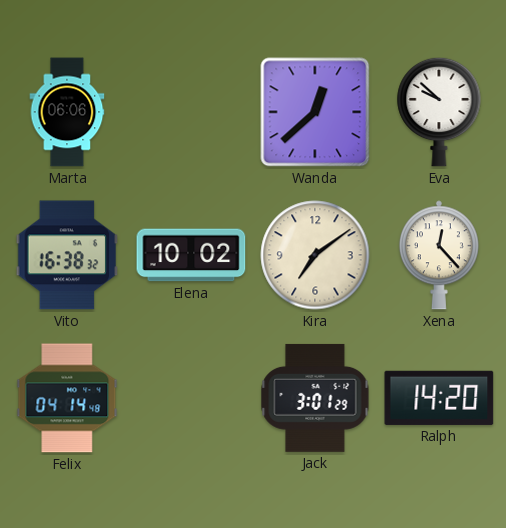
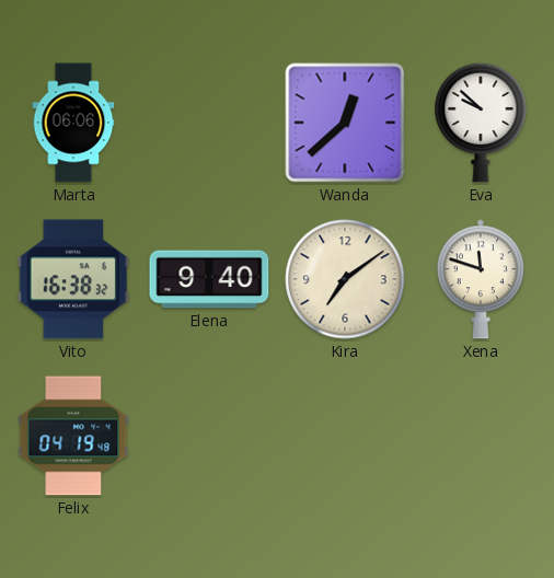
Elena: 10:02 -> 9:40
Xena: 12:23 -> 11:48
Felix: 04:14 -> 04:19
Jack: 3:01 -> none
Ralph: 14:20 -> none
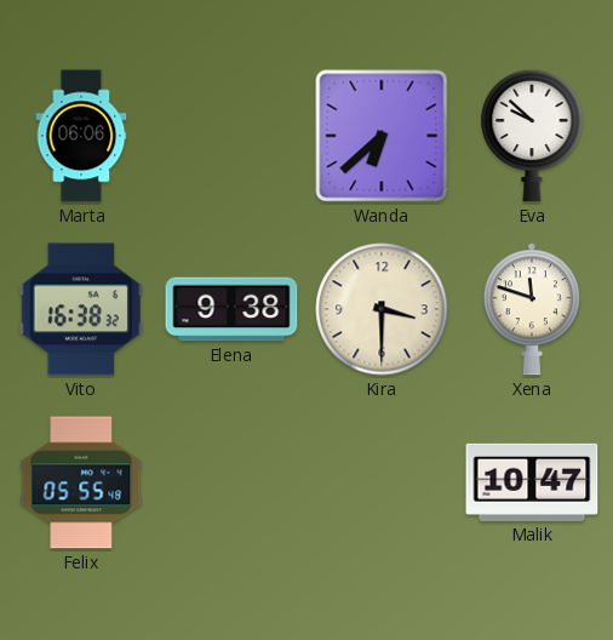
Wanda: 12:38 -> 6:38
Elena: 9:40 -> 9:38
Kira: 7:09 -> 3:30
Felix: 04:19 -> 05:55
Malik: none -> 10:47
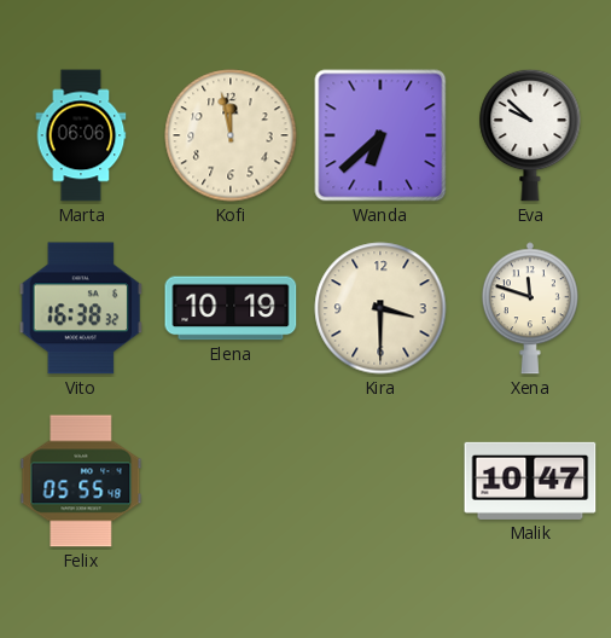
Kofi: none -> 11:58
Elena: 9:38 -> 10:19
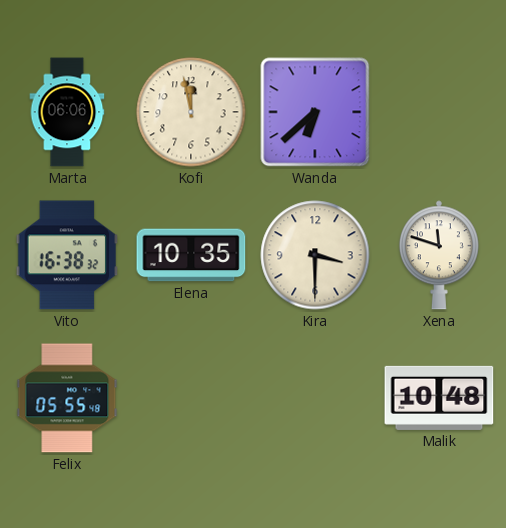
Eva: 9:52 -> none
Elena: 10:19 -> 10:35
Malik: 10:47 -> 10:48
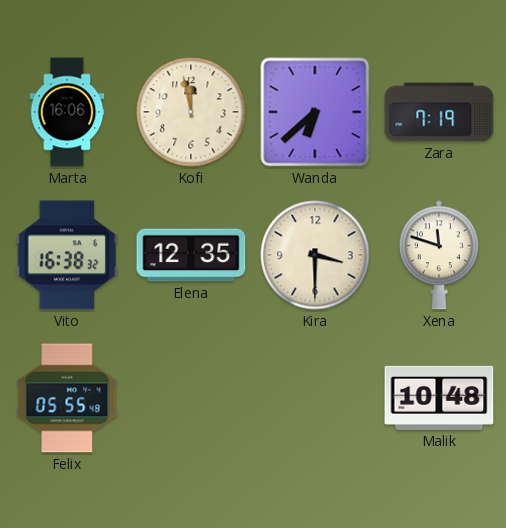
Marta: 06:06 -> 16:06
Zara: none -> 7:19
Elena: 10:35 -> 12:35
